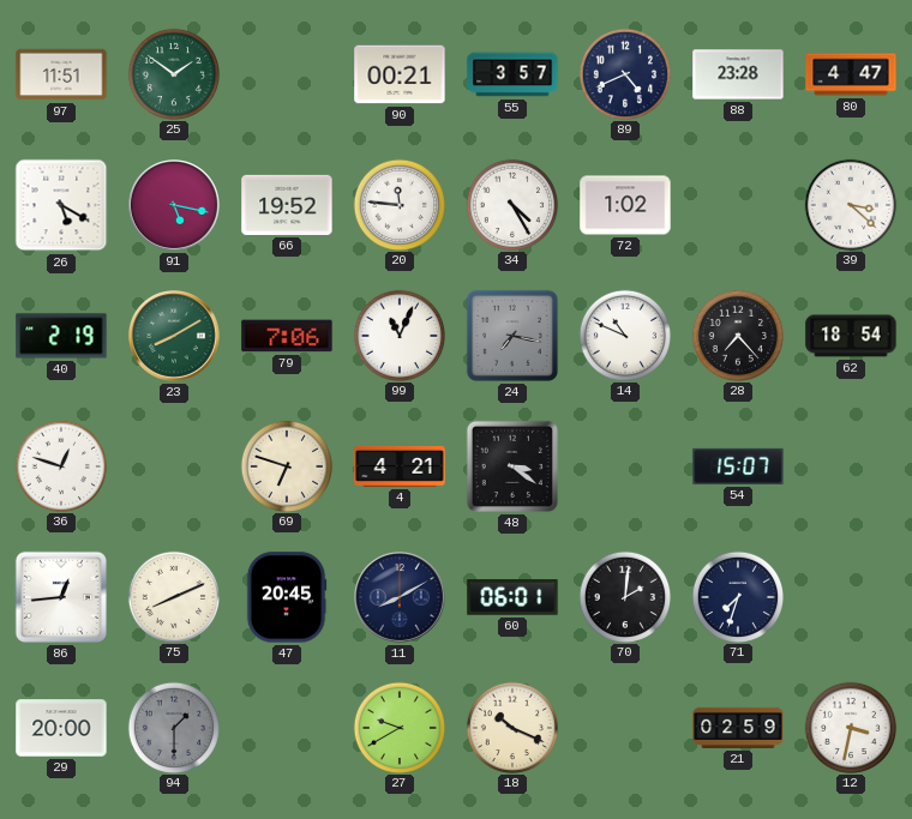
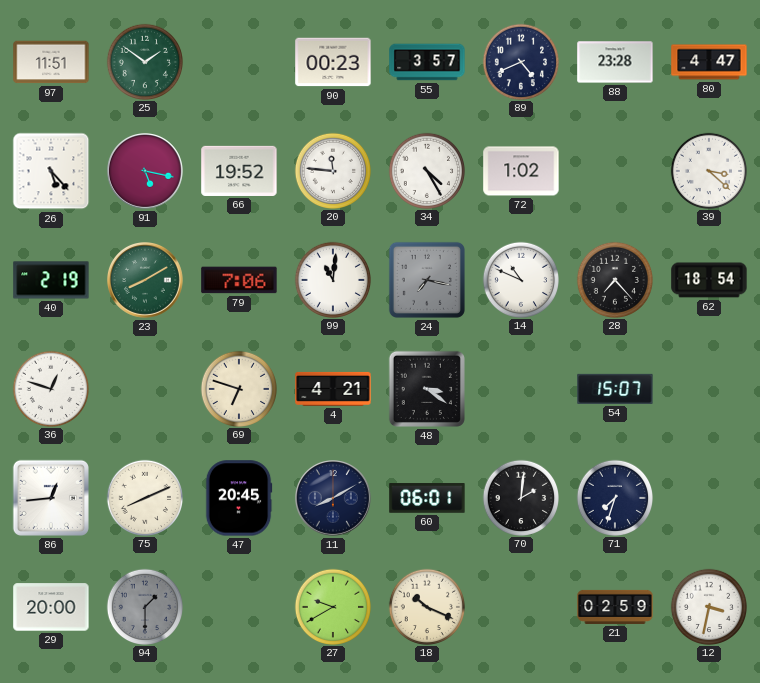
90: 00:21 -> 00:23
26: 5:20 -> 5:23
99: 11:04 -> 11:01
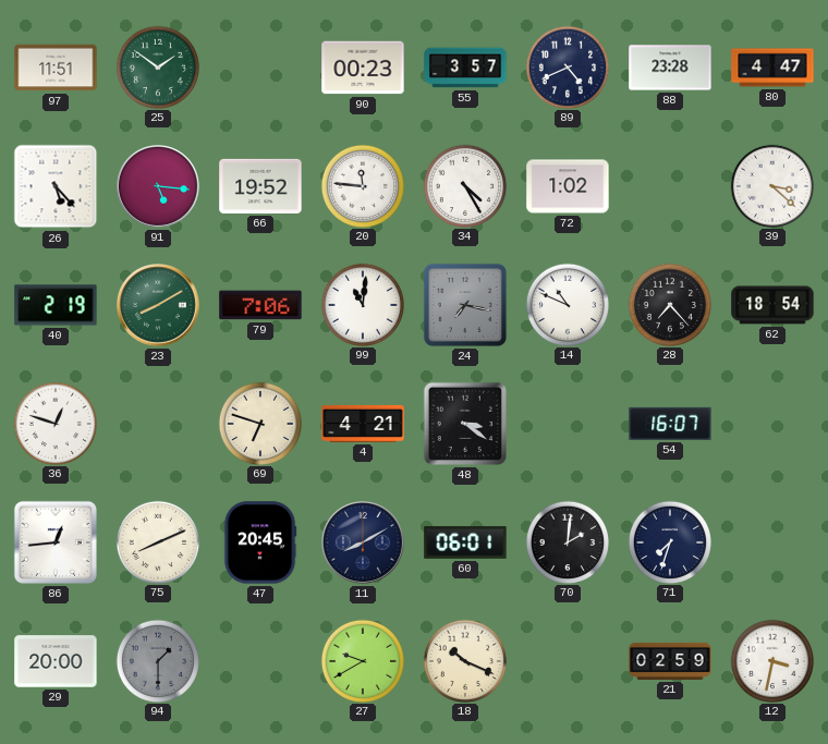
91: 5:17 -> 5:16
54: 15:07 -> 16:07
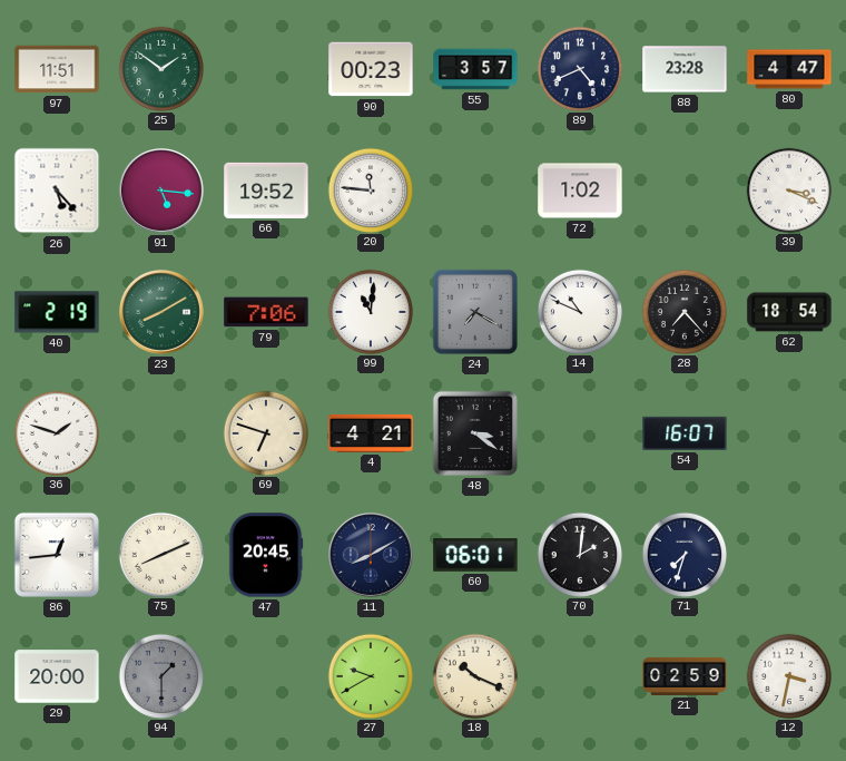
34: 4:25 -> none
39: 3:22 -> 3:19
24: 7:17 -> 7:20
36: 12:48 -> 1:48
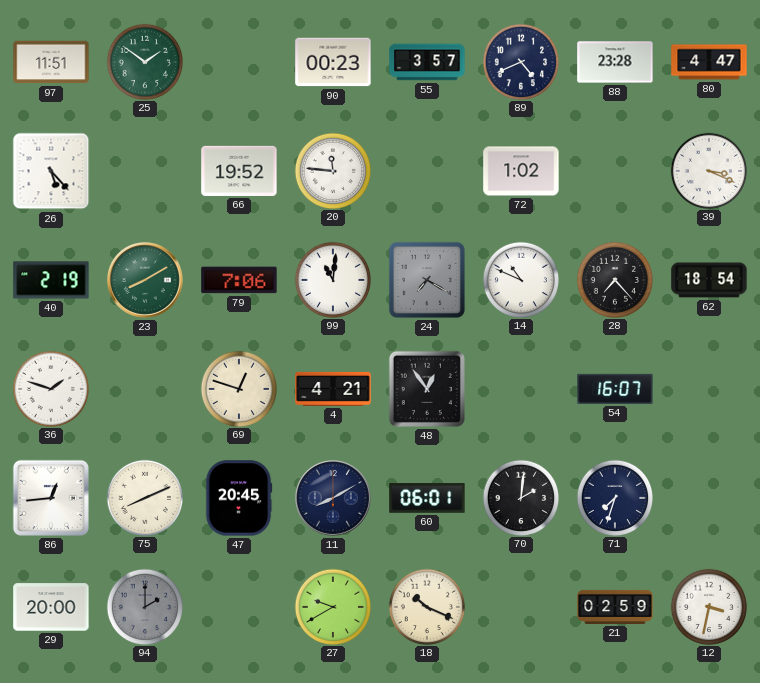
91: 5:16 -> none
69: 6:48 -> 12:48
48: 3:21 -> 12:54
94: 1:30 -> 2:00
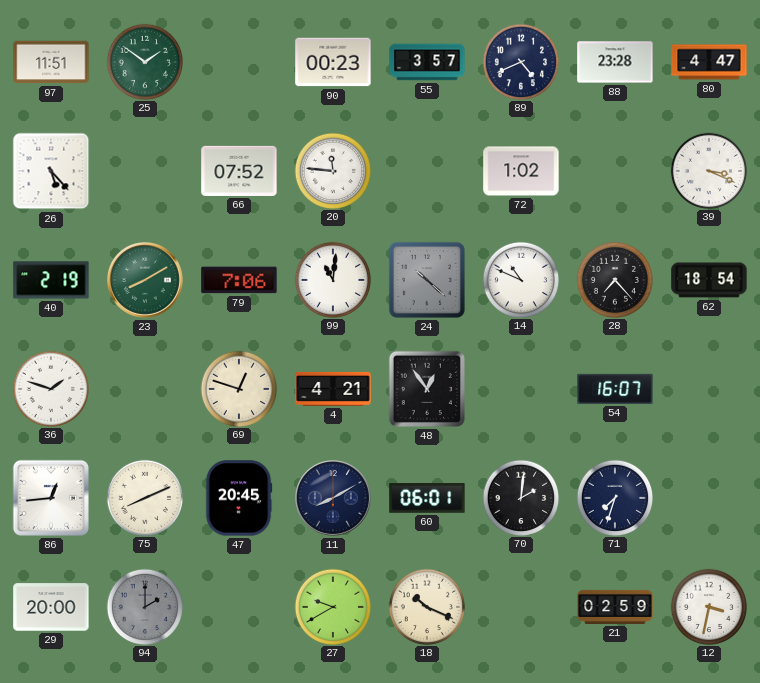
66: 19:52 -> 07:52
24: 7:20 -> 10:22
